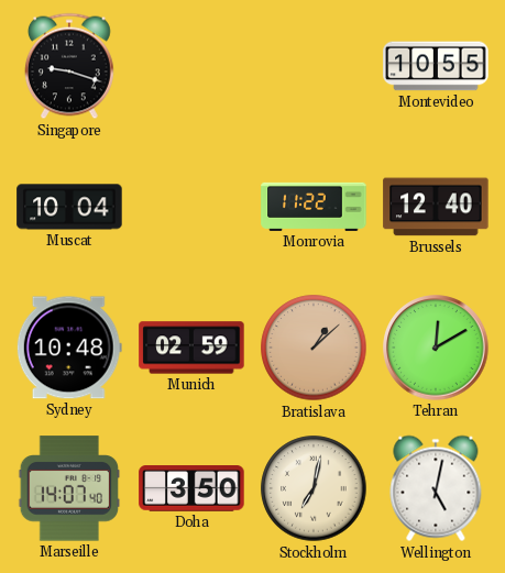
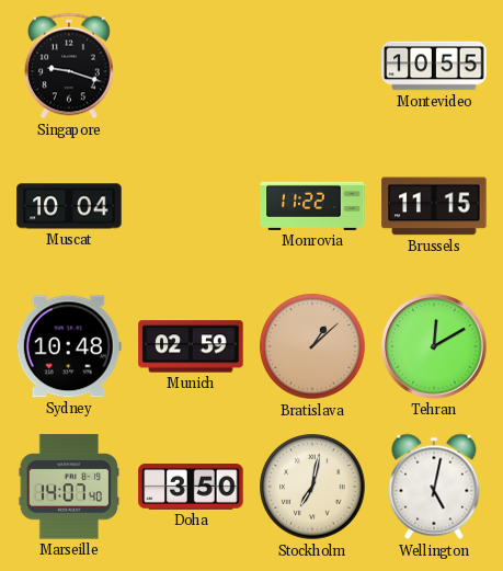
Brussels: 12:40 -> 11:15
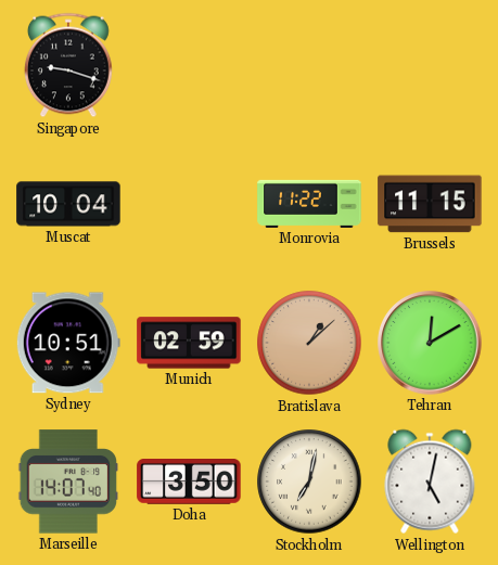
Montevideo: 10:55 -> none
Sydney: 10:48 -> 10:51
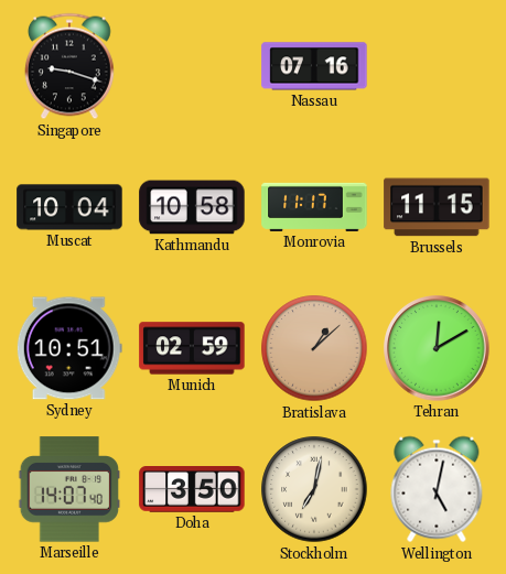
Nassau: none -> 07:16
Kathmandu: none -> 10:58
Monrovia: 11:22 -> 11:17
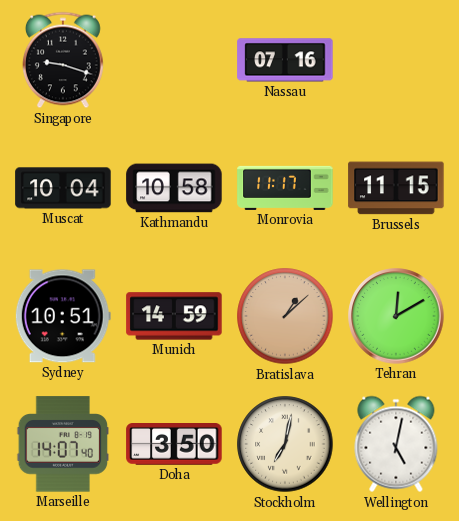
Munich: 02:59 -> 14:59
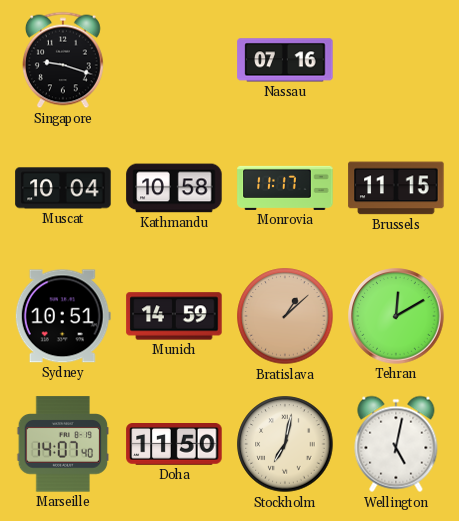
Doha: 3:50 -> 11:50
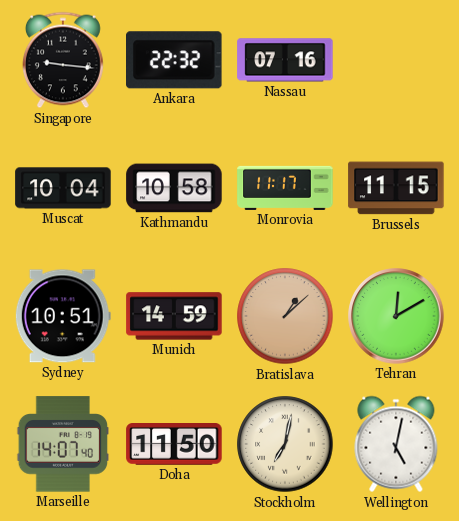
Singapore: 9:18 -> 9:16
Ankara: none -> 22:32
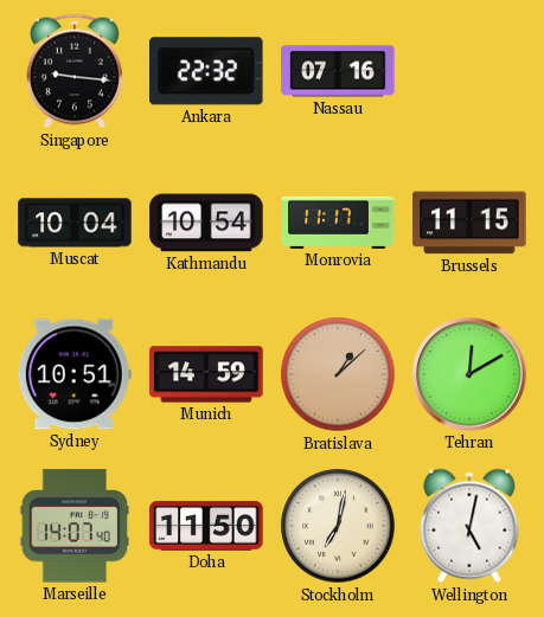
Kathmandu: 10:58 -> 10:54
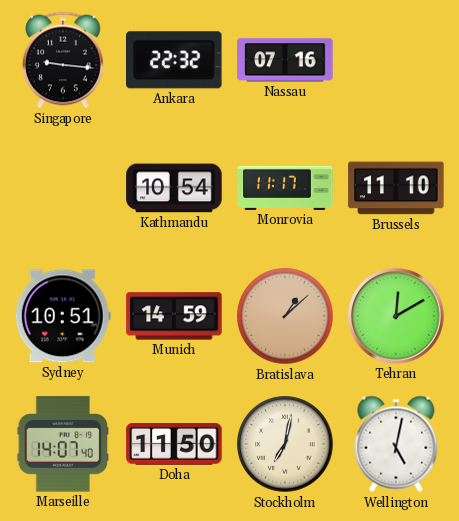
Muscat: 10:04 -> none
Brussels: 11:15 -> 11:10
